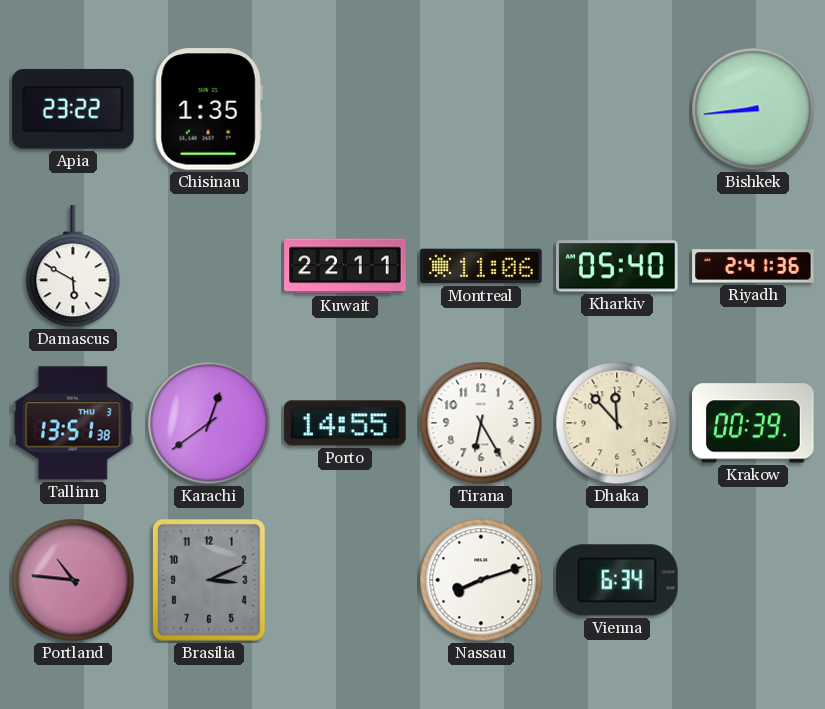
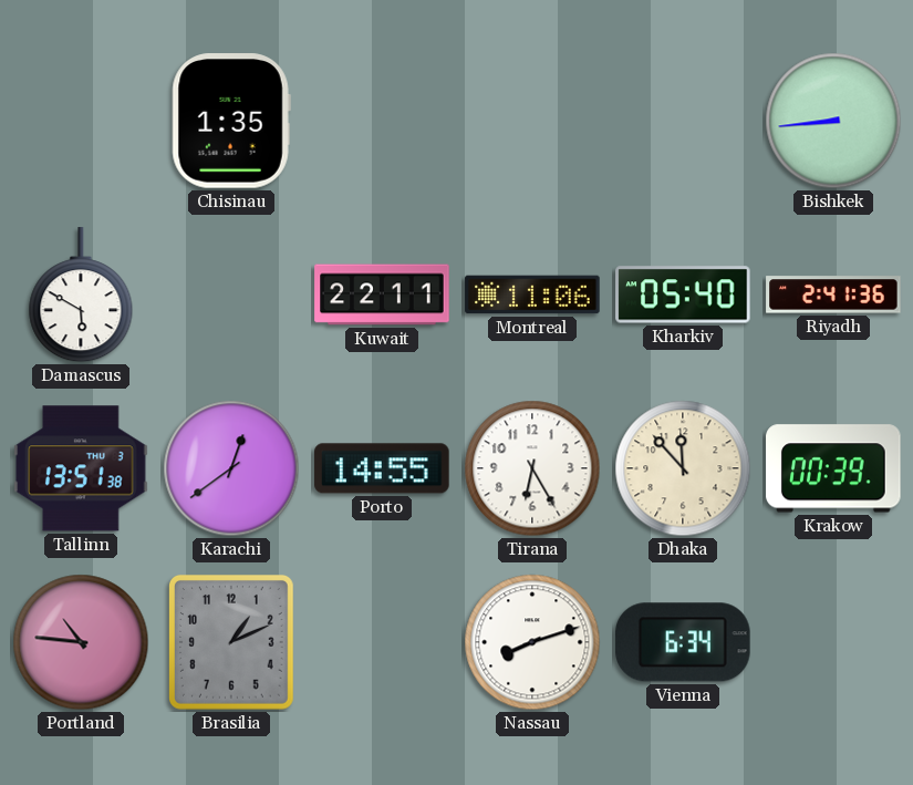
Apia: 23:22 -> none
Brasilia: 3:11 -> 1:11
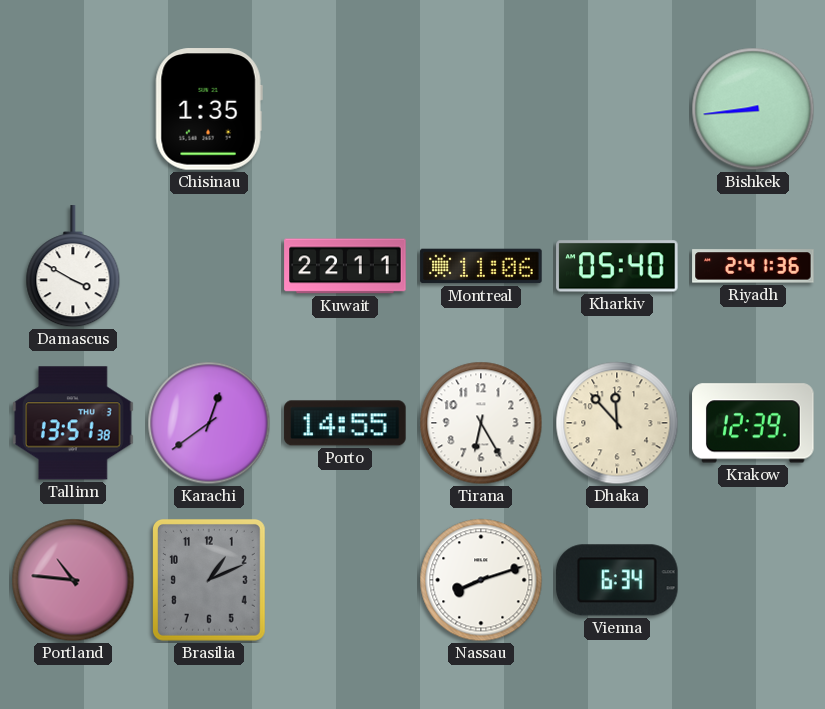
Damascus: 5:50 -> 3:50
Krakow: 00:39 -> 12:39
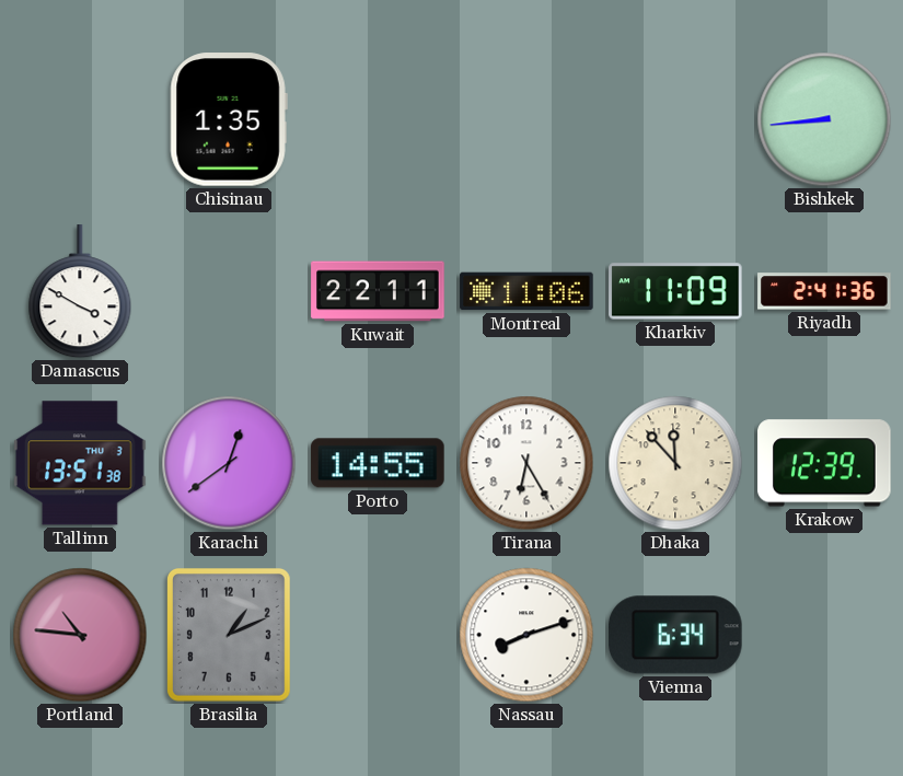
Kharkiv: 05:40 -> 11:09
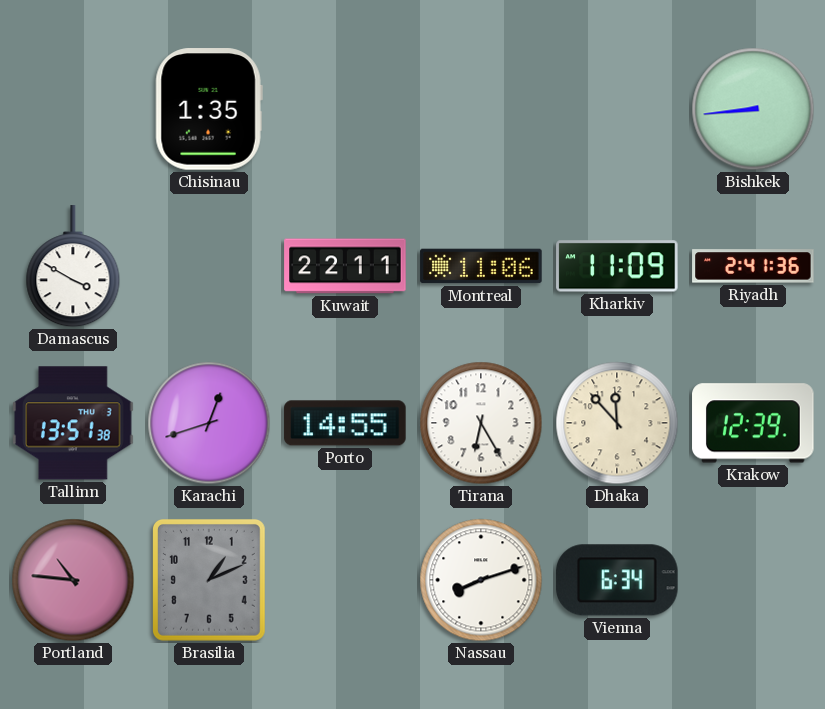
Karachi: 12:39 -> 12:42
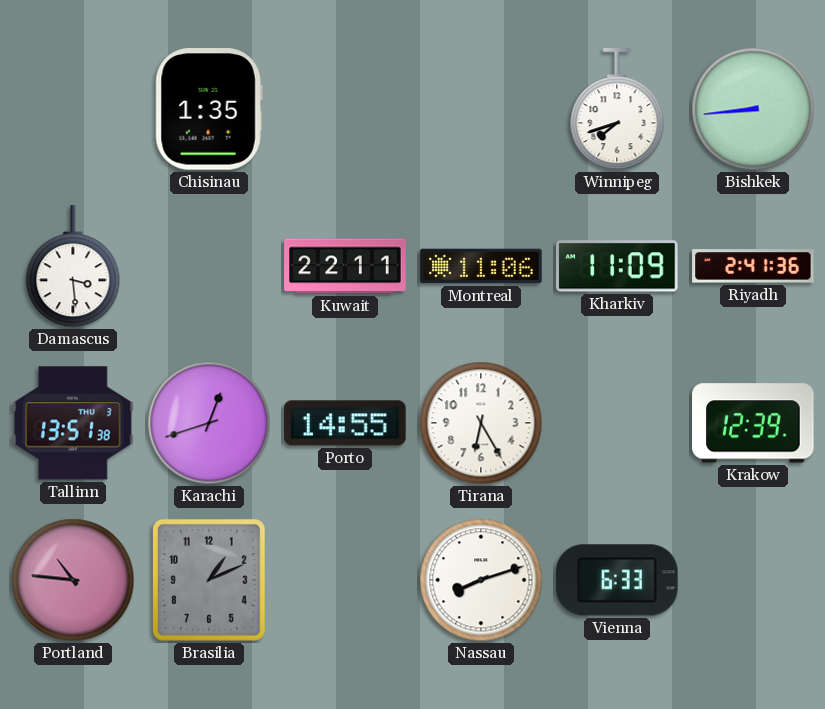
Winnipeg: none -> 7:42
Damascus: 3:50 -> 3:29
Dhaka: 11:53 -> none
Vienna: 6:34 -> 6:33
